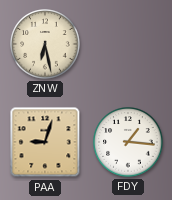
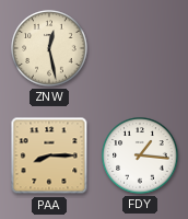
ZNW: 6:28 -> 12:28
PAA: 9:03 -> 8:15
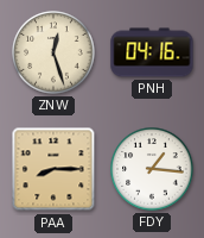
ZNW: 12:28 -> 12:27
PNH: none -> 04:16
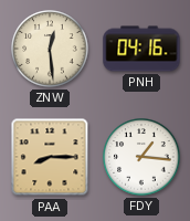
ZNW: 12:27 -> 12:29
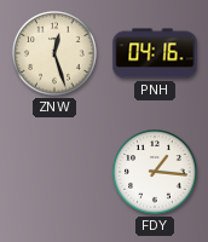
ZNW: 12:29 -> 12:27
PAA: 8:15 -> none
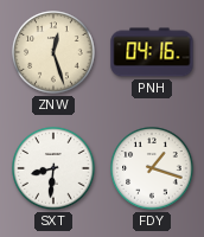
SXT: none -> 8:31
FDY: 1:16 -> 1:18
